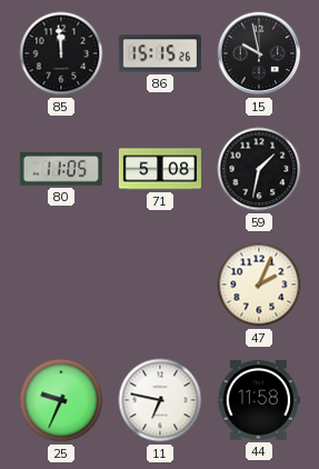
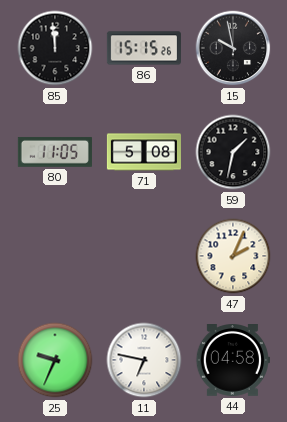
44: 11:58 -> 04:58
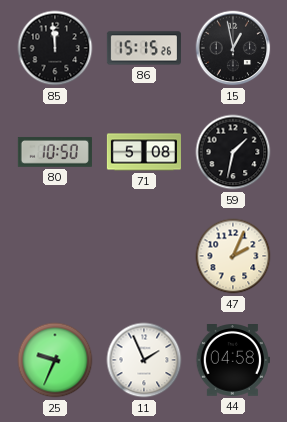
15: 9:58 -> 12:58
80: 11:05 -> 10:50
11: 6:47 -> 1:56
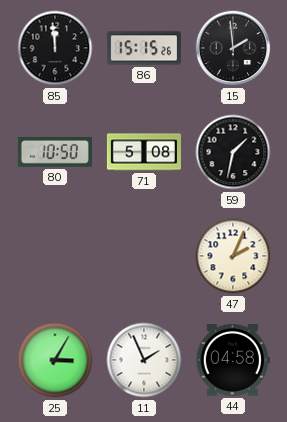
15: 12:58 -> 1:59
25: 9:34 -> 3:05
